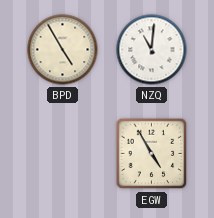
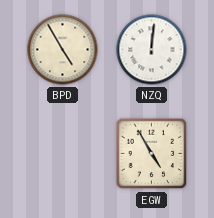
NZQ: 11:01 -> 12:01
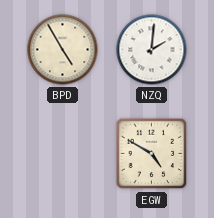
NZQ: 12:01 -> 2:01
EGW: 4:55 -> 4:50
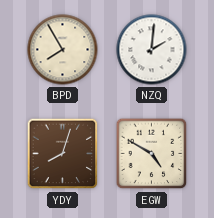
BPD: 4:55 -> 7:55
YDY: none -> 8:03
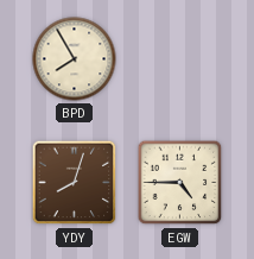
NZQ: 2:01 -> none
EGW: 4:50 -> 4:45
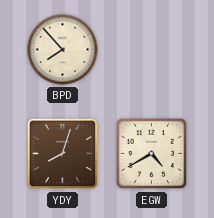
BPD: 7:55 -> 7:53
EGW: 4:45 -> 4:40
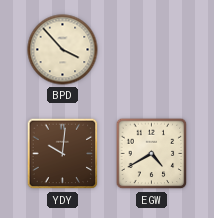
BPD: 7:53 -> 3:53
YDY: 8:03 -> 10:01
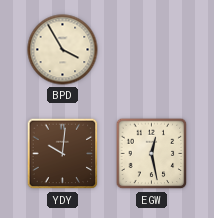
BPD: 3:53 -> 3:55
EGW: 4:40 -> 12:28
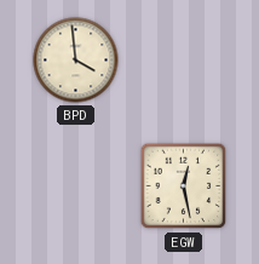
BPD: 3:55 -> 3:59
YDY: 10:01 -> none
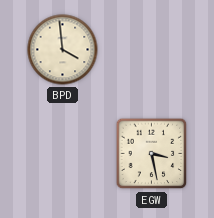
EGW: 12:28 -> 3:28
